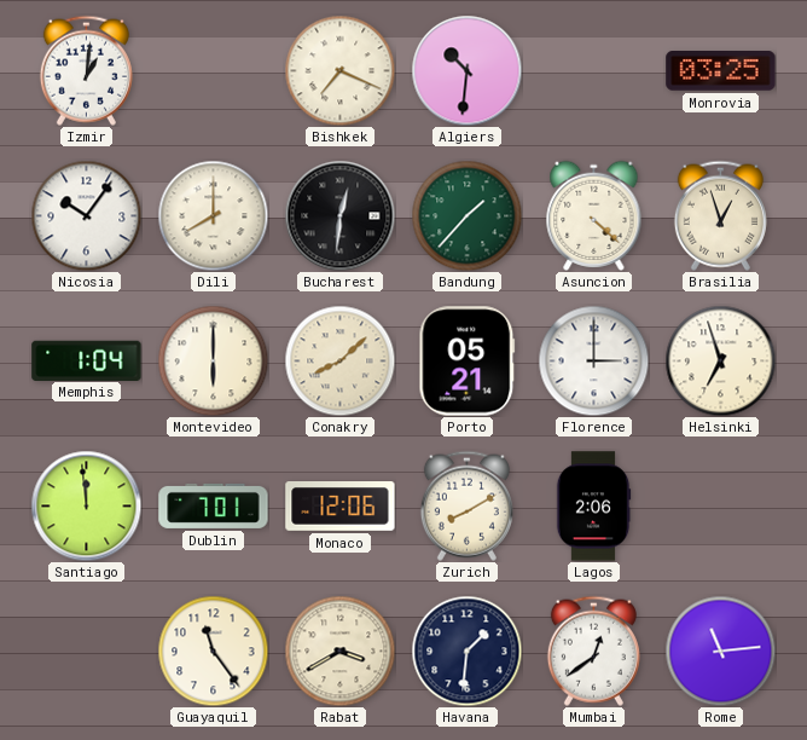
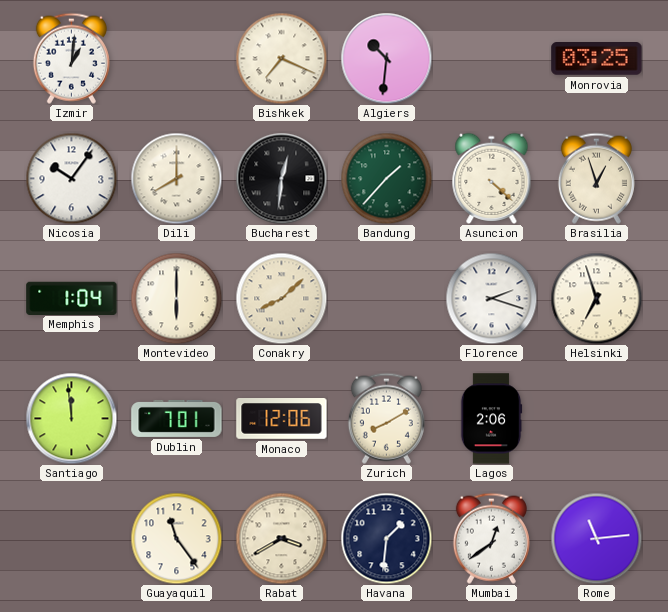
Porto: 05:21 -> none
Florence: 3:00 -> 2:18
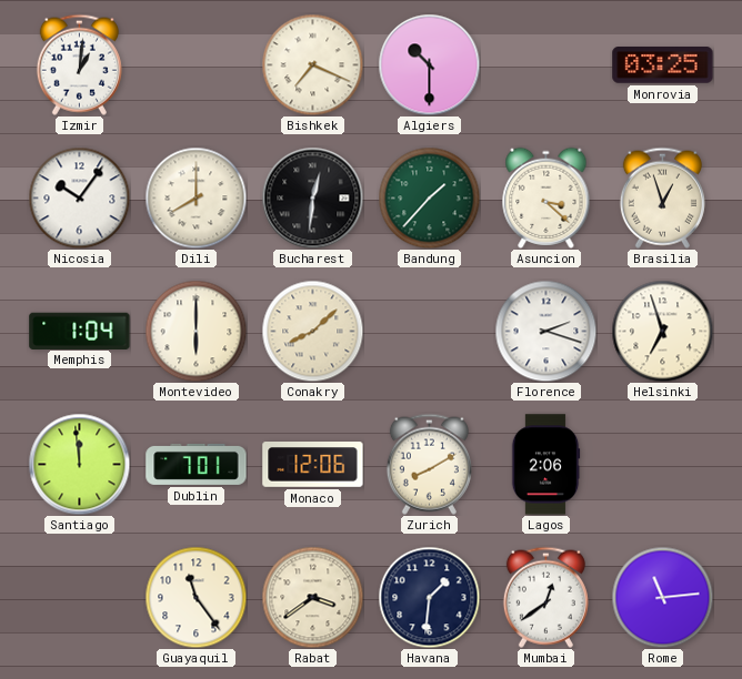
Algiers: 10:31 -> 10:30
Asuncion: 4:22 -> 3:22
Rabat: 3:40 -> 3:39
